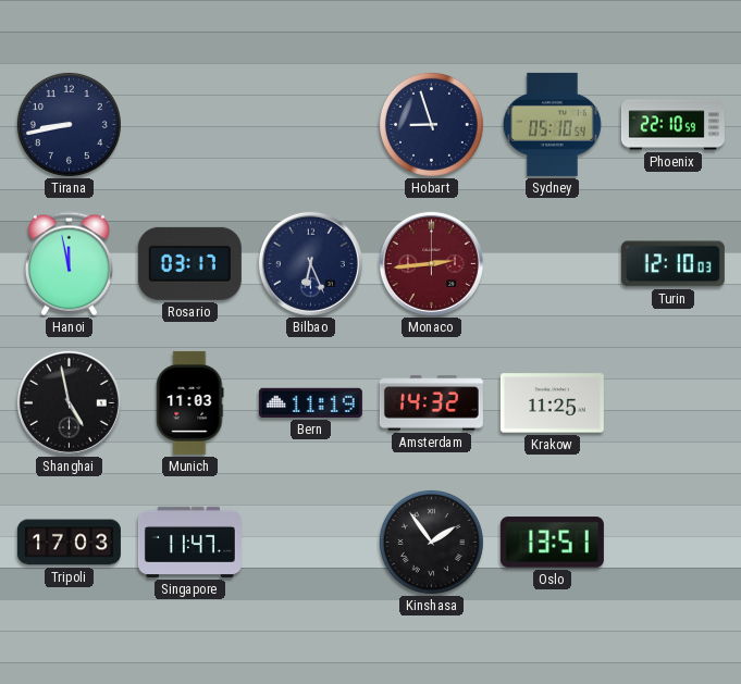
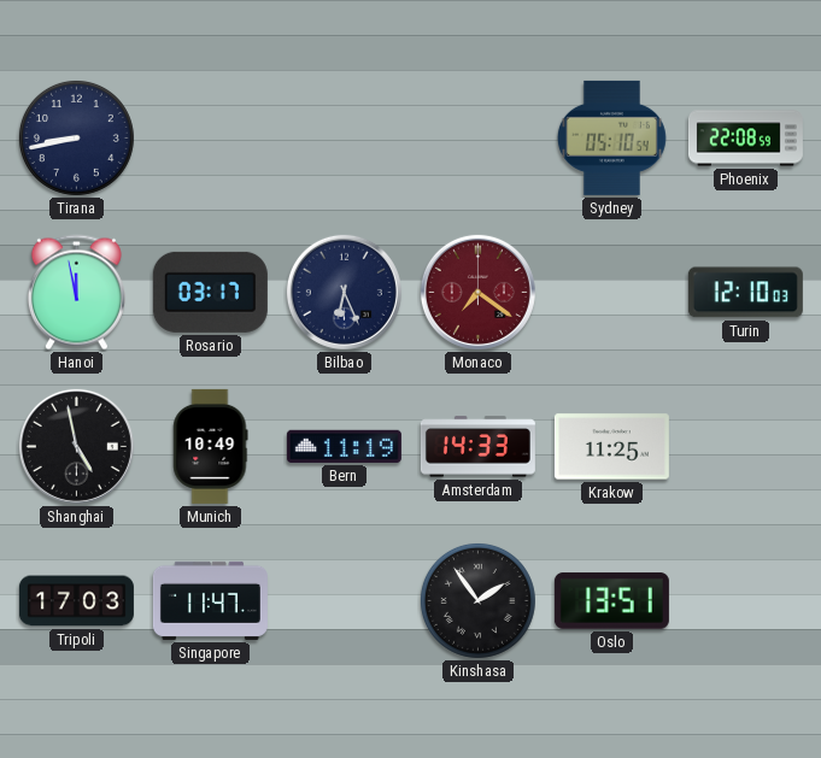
Hobart: 8:57 -> none
Phoenix: 22:10 -> 22:08
Monaco: 2:44 -> 7:21
Munich: 11:03 -> 10:49
Amsterdam: 14:32 -> 14:33
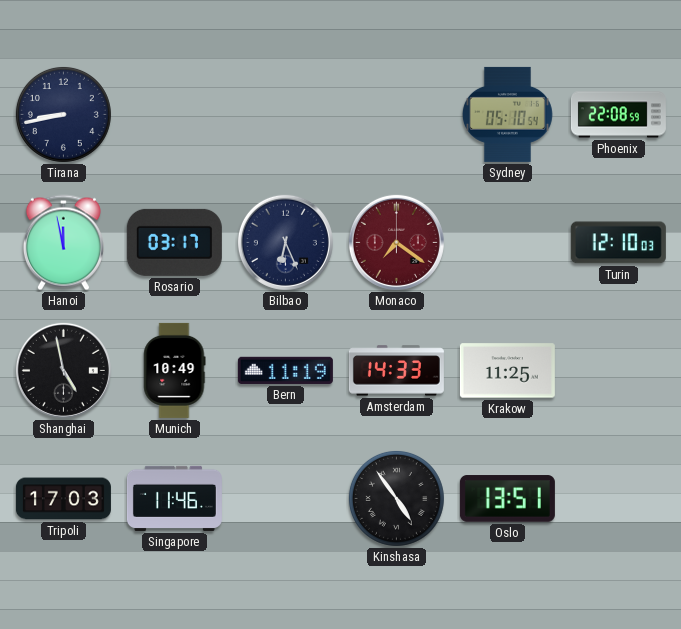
Singapore: 11:47 -> 11:46
Kinshasa: 1:54 -> 4:54
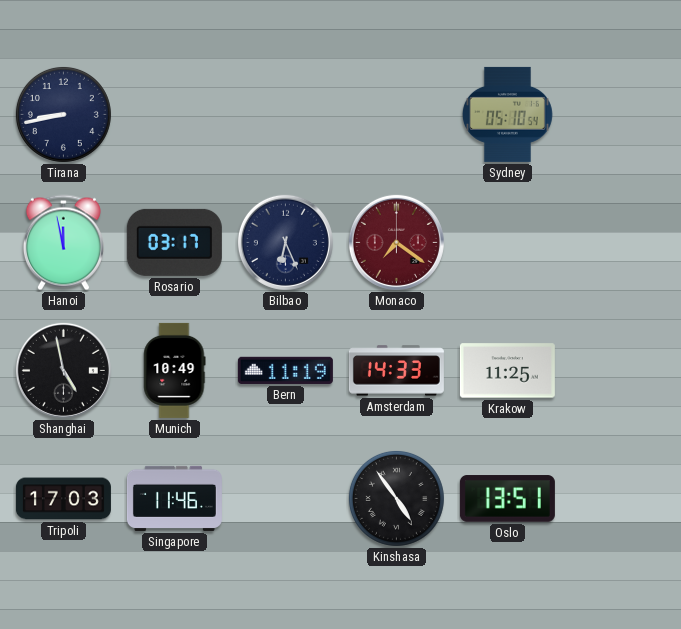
Phoenix: 22:08 -> none
Turin: 12:10 -> none
